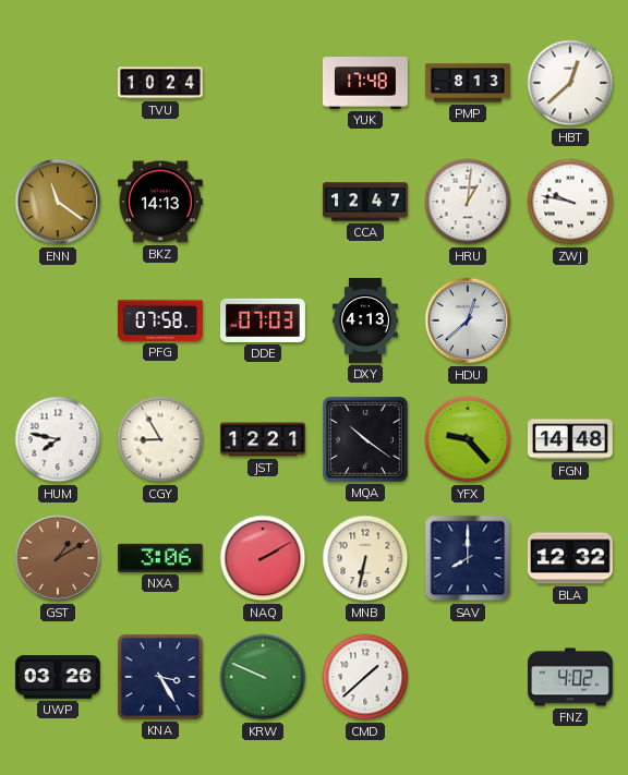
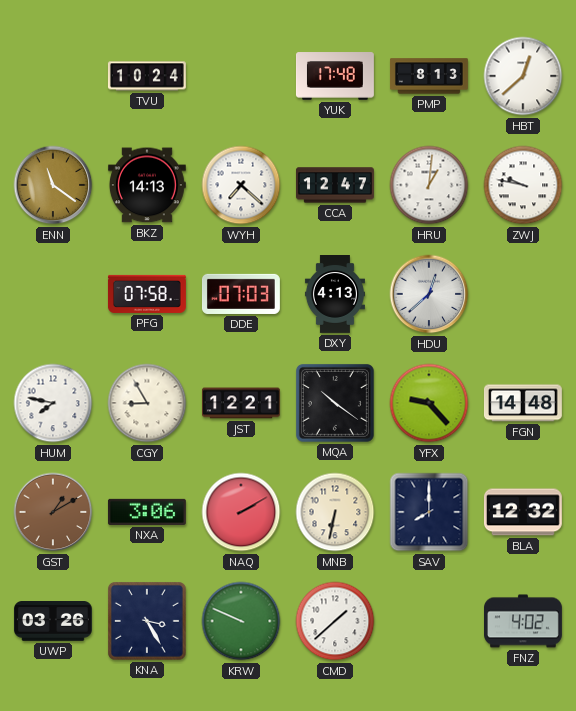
WYH: none -> 7:22
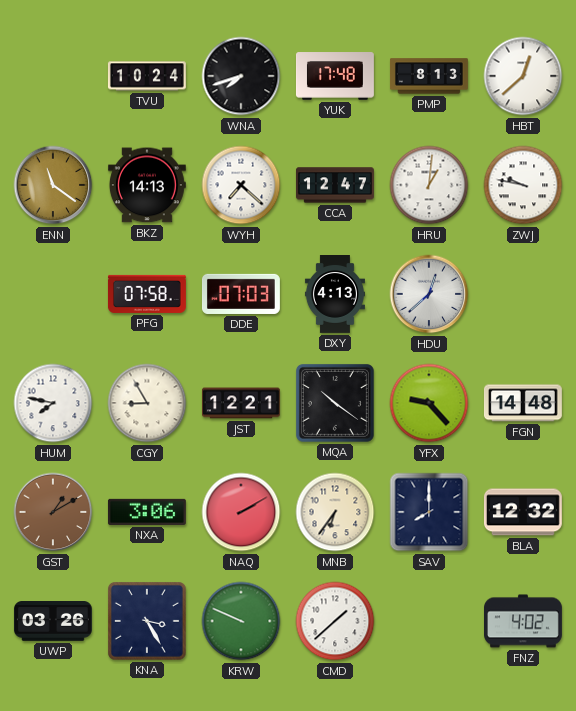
WNA: none -> 7:42
MNB: 6:32 -> 6:36
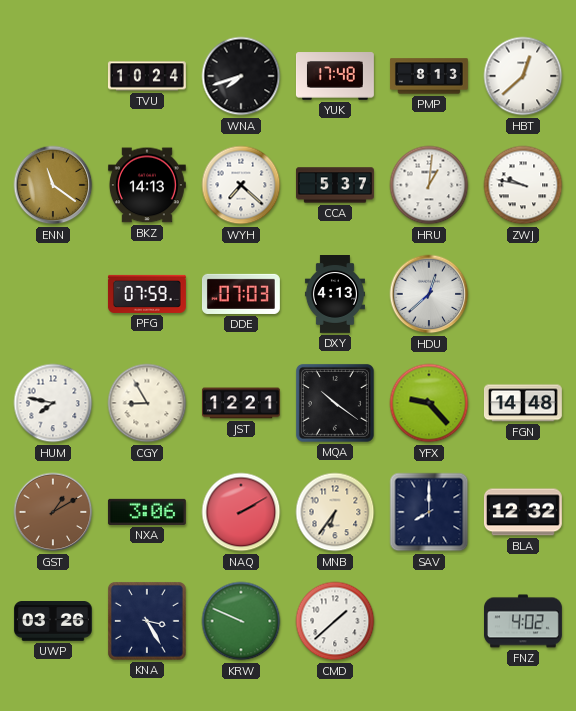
CCA: 12:47 -> 5:37
PFG: 07:58 -> 07:59
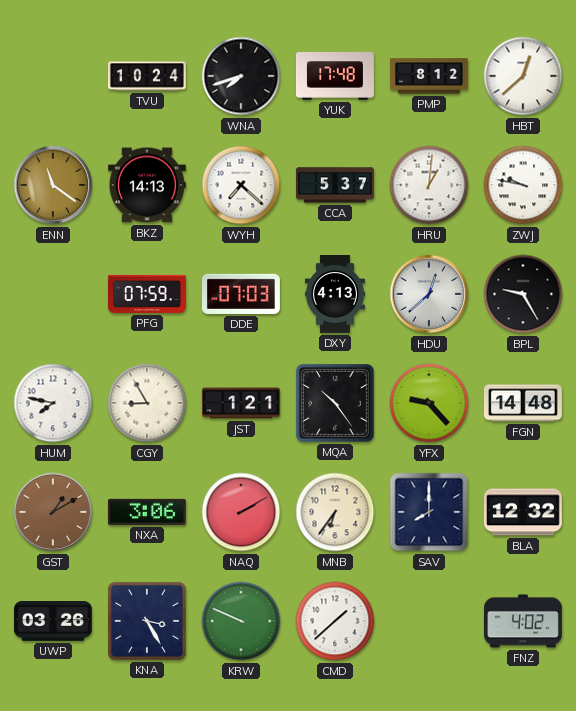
PMP: 8:13 -> 8:12
BPL: none -> 9:25
JST: 12:21 -> 1:21
MQA: 10:21 -> 10:24
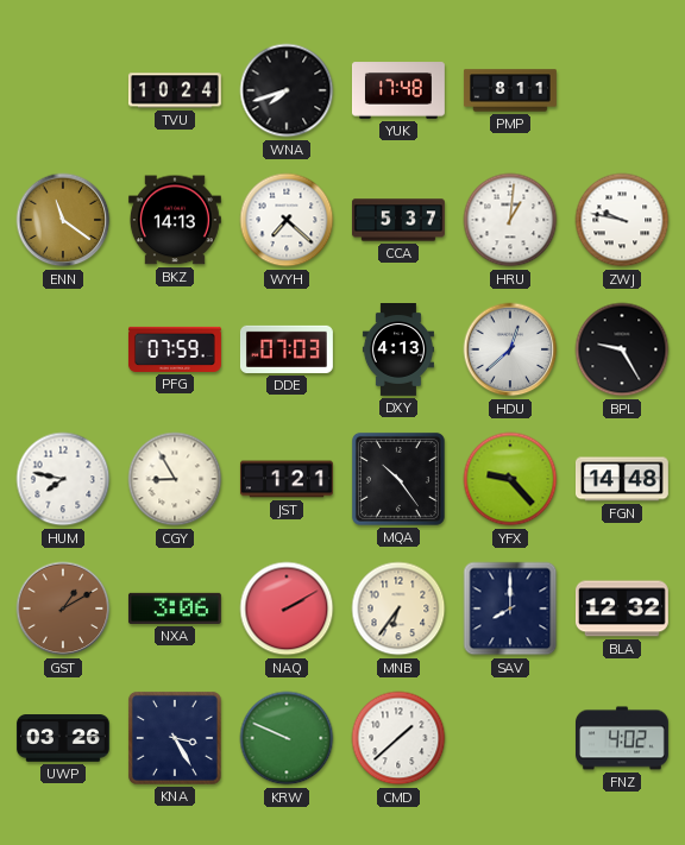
PMP: 8:12 -> 8:11
HBT: 12:38 -> none
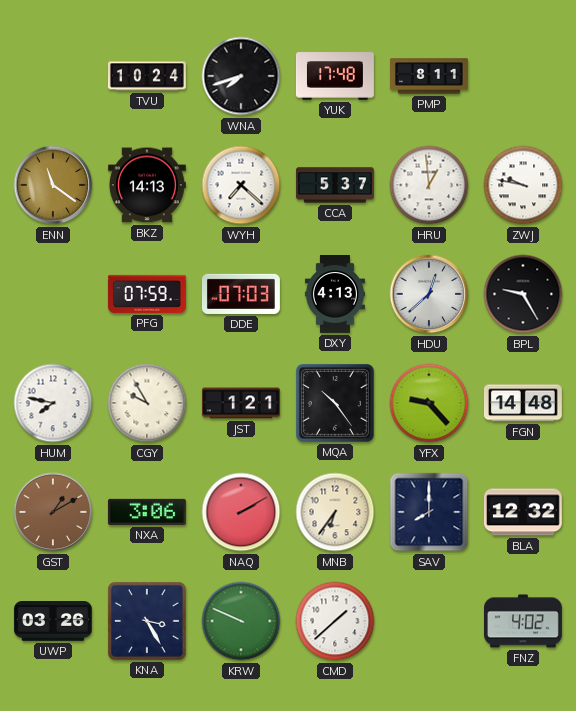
HRU: 1:01 -> 12:59
CGY: 8:55 -> 9:55
